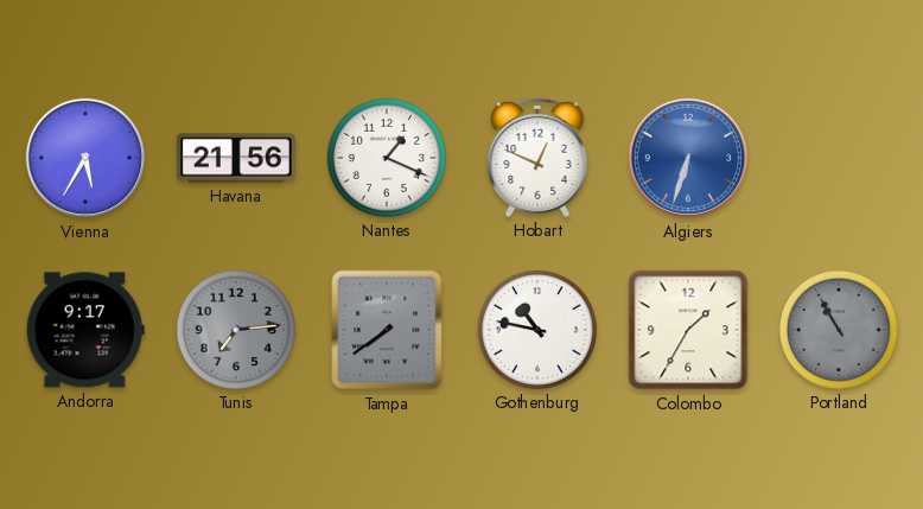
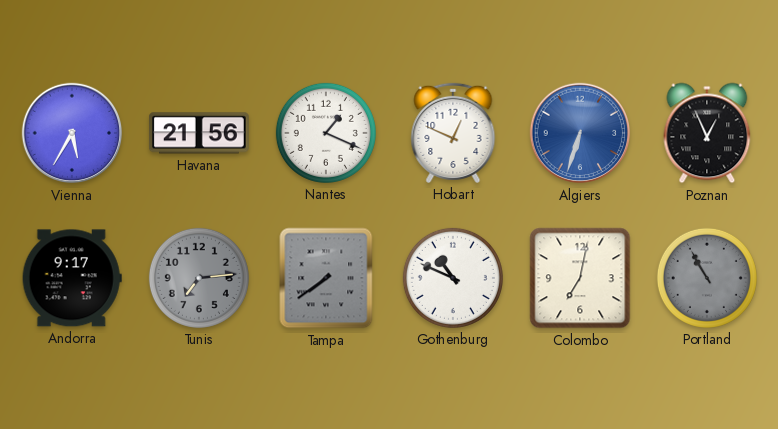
Poznan: none -> 12:56
Gothenburg: 10:47 -> 10:49
Colombo: 1:35 -> 7:02
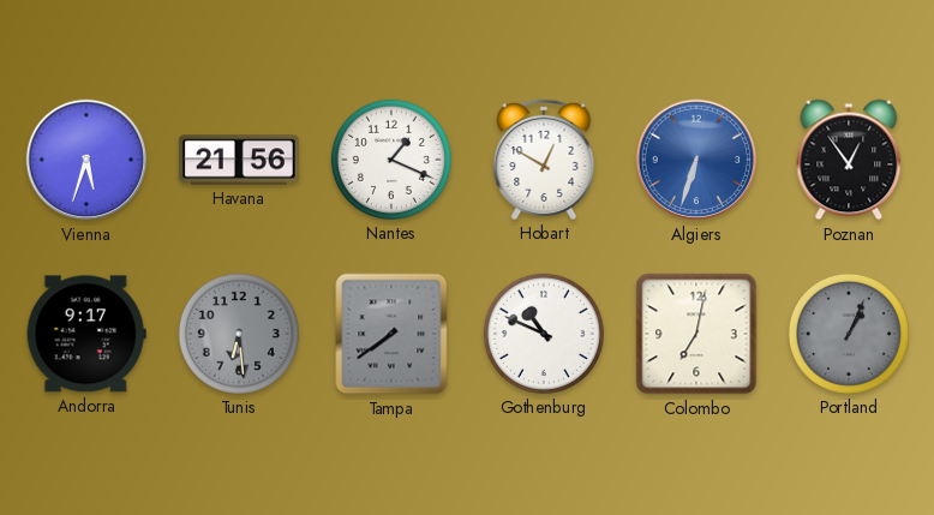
Vienna: 5:35 -> 5:33
Hobart: 12:49 -> 12:50
Poznan: 12:56 -> 12:54
Tunis: 7:14 -> 6:29
Portland: 10:55 -> 1:04
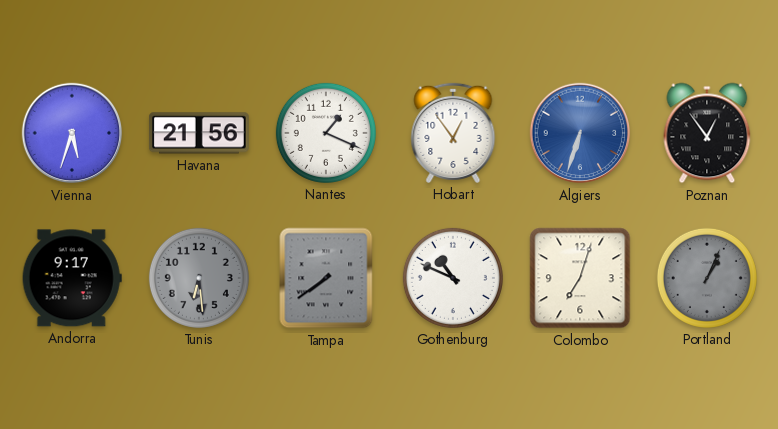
Hobart: 12:50 -> 12:54
Colombo: 7:02 -> 7:03
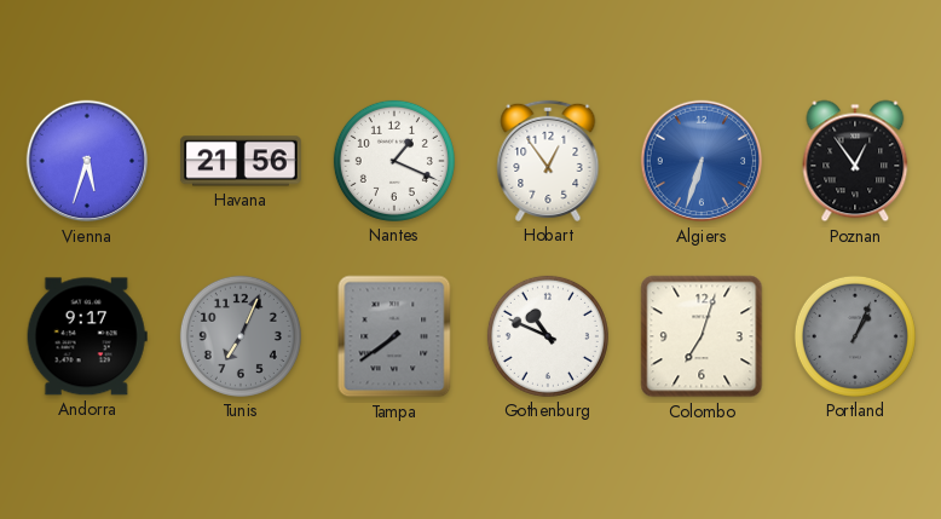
Tunis: 6:29 -> 7:04
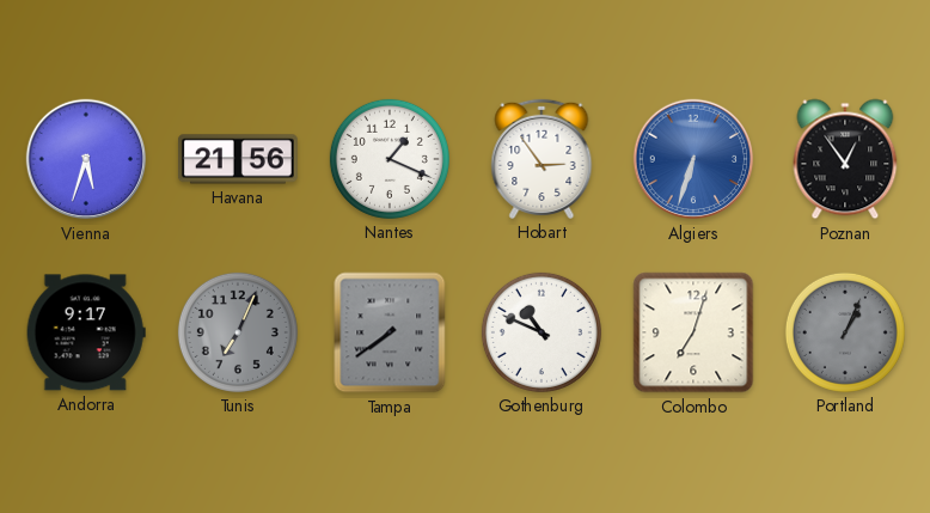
Hobart: 12:54 -> 2:54
